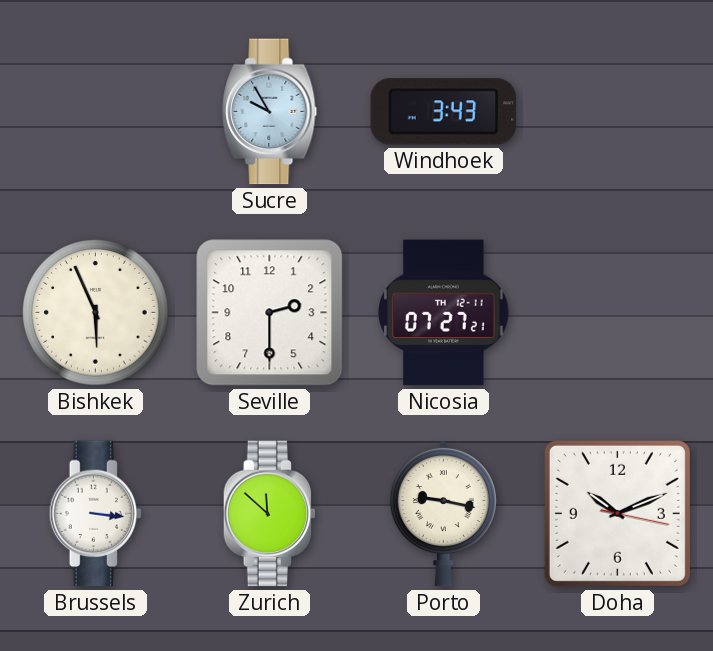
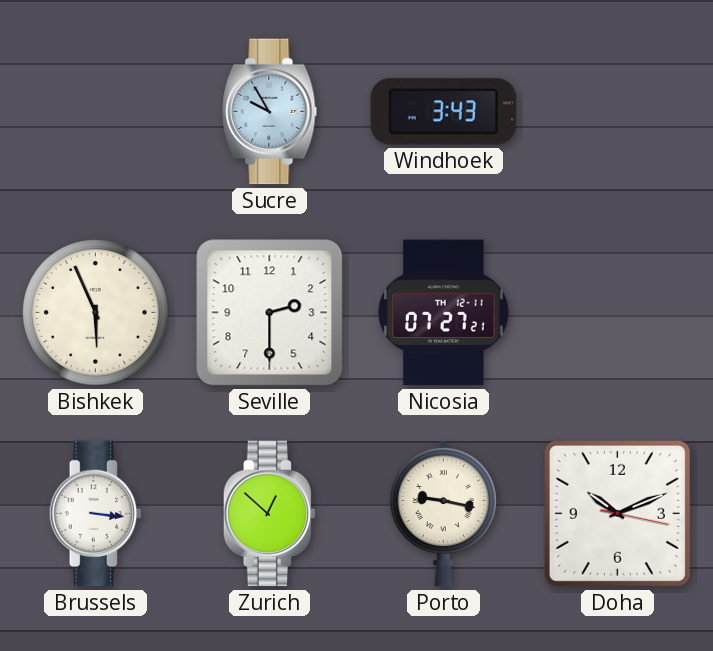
Zurich: 11:52 -> 12:52
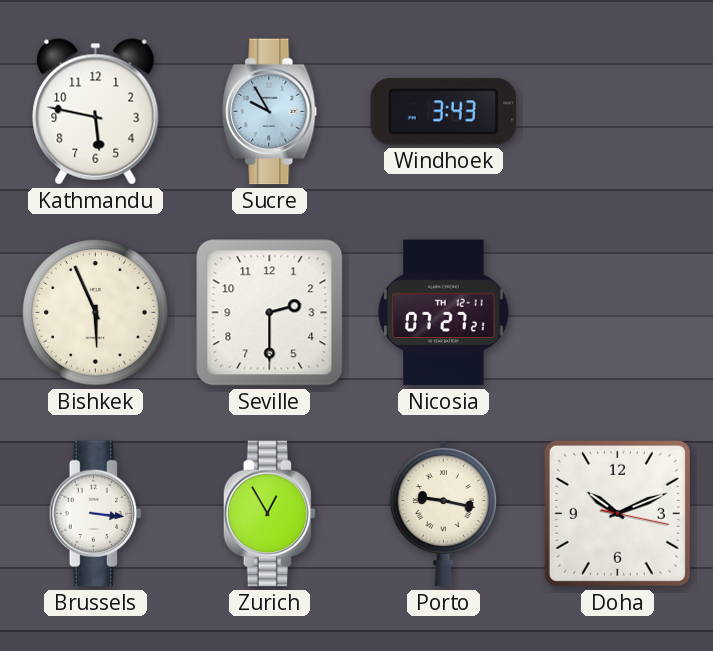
Kathmandu: none -> 5:47
Zurich: 12:52 -> 12:55
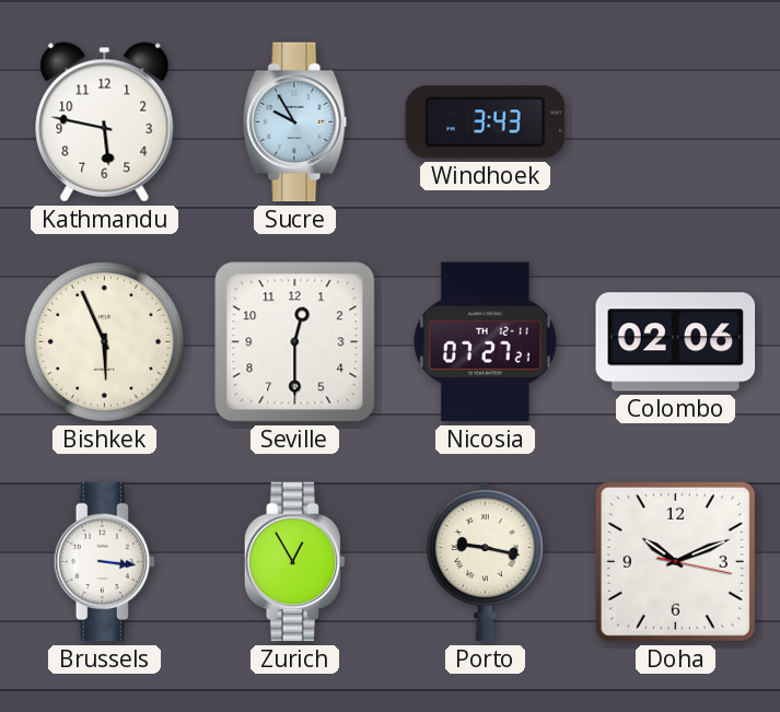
Seville: 2:30 -> 12:30
Colombo: none -> 02:06
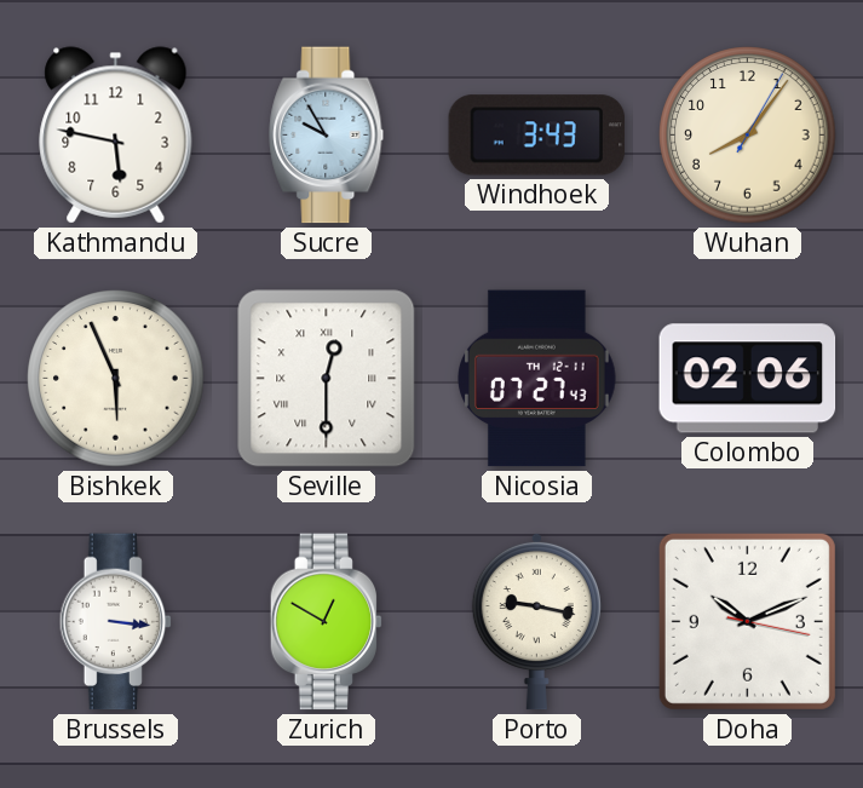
Wuhan: none -> 8:06
Seville numerals: Arabic -> Roman
Nicosia: 07:27:21 -> 07:27:43
Zurich: 12:55 -> 12:50
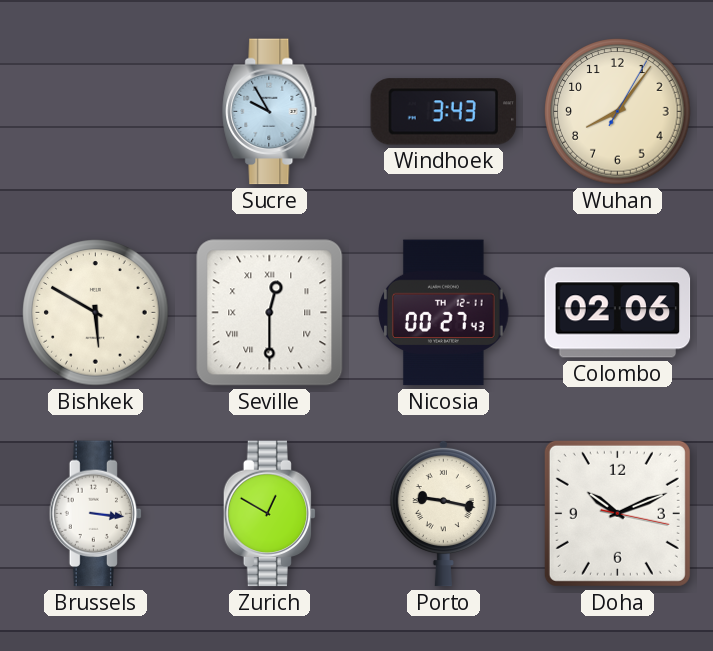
Kathmandu: 5:47 -> none
Bishkek: 5:56 -> 5:50
Nicosia: 07:27 -> 00:27
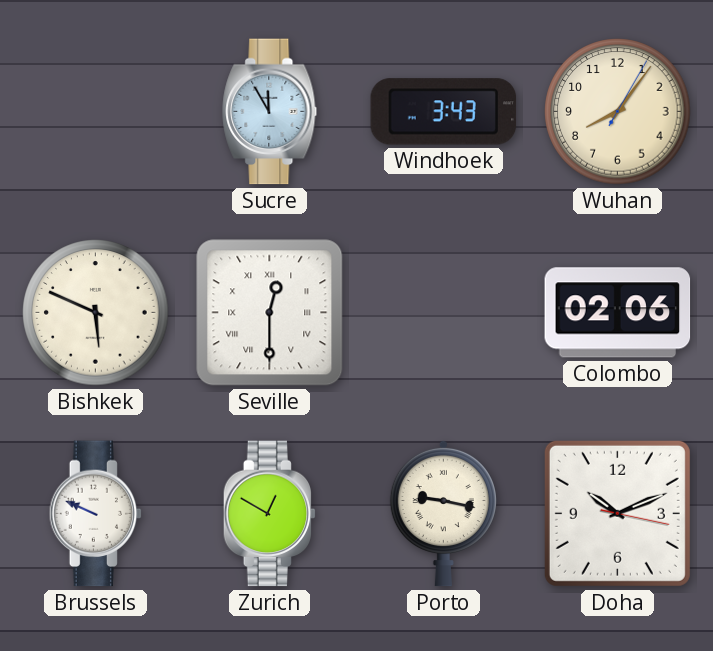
Sucre: 9:55 -> 11:55
Bishkek: 5:50 -> 5:49
Nicosia: 00:27 -> none
Brussels: 3:16 -> 9:49
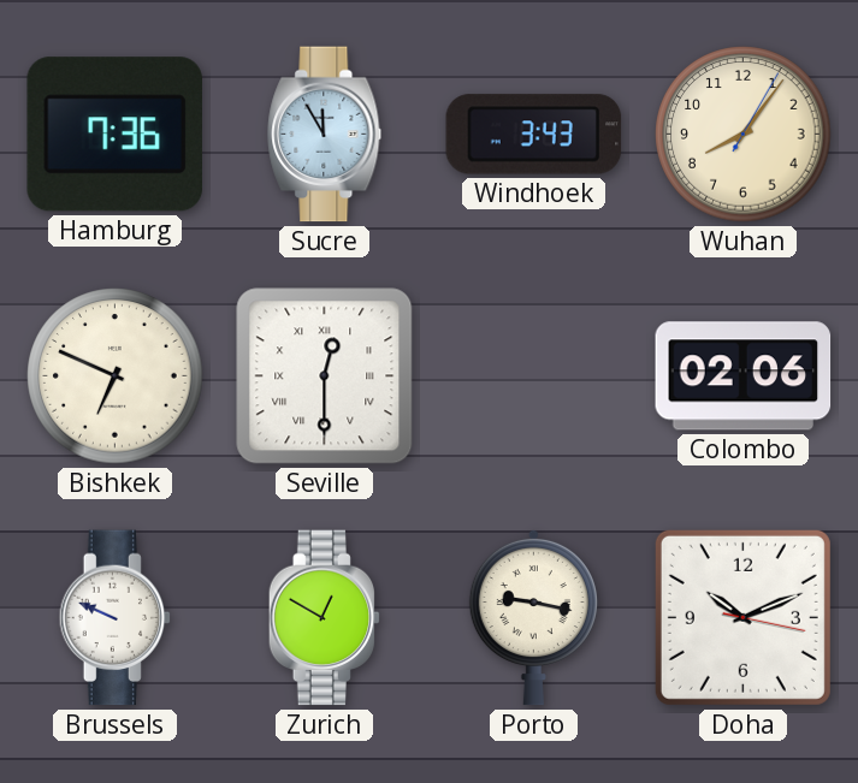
Hamburg: none -> 7:36
Bishkek: 5:49 -> 6:49
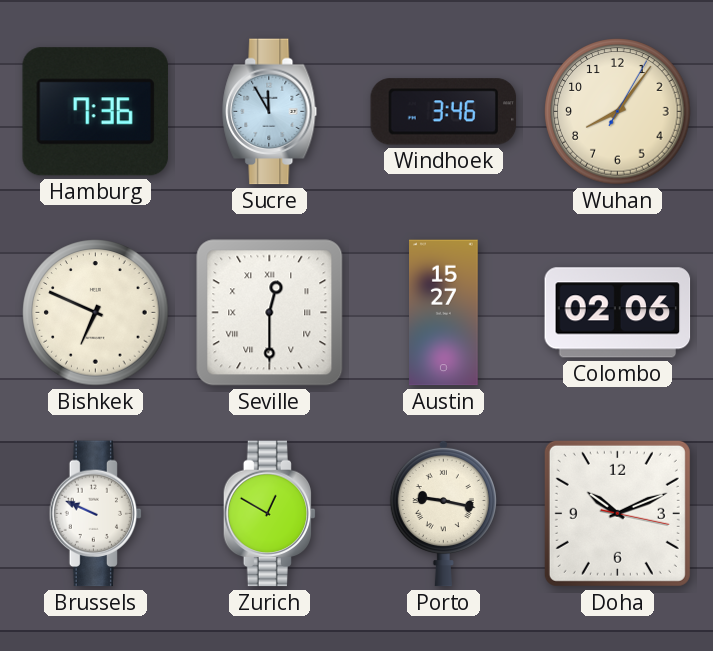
Windhoek: 3:43 -> 3:46
Austin: none -> 15:27
